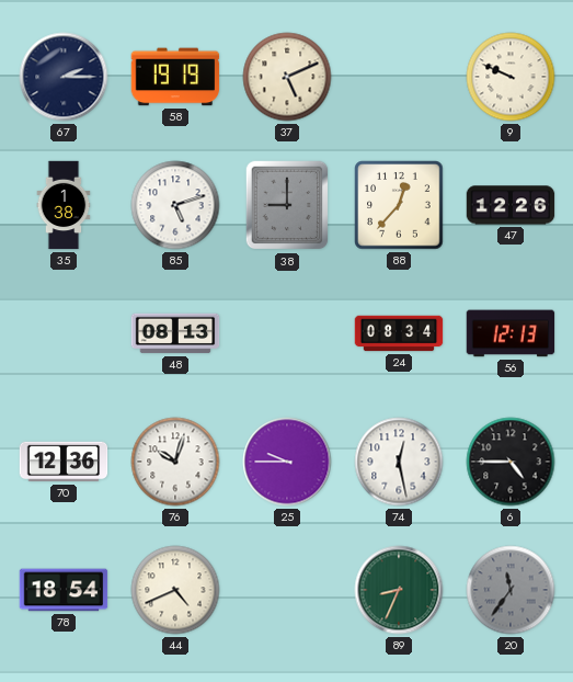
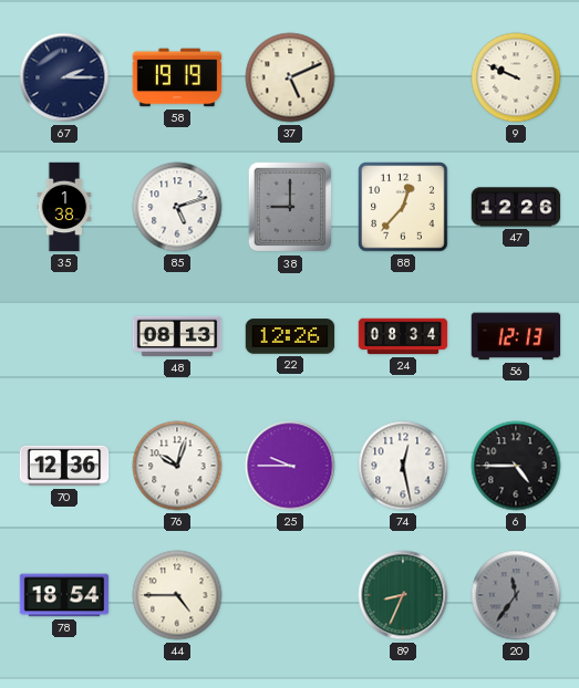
22: none -> 12:26
44: 4:41 -> 4:45
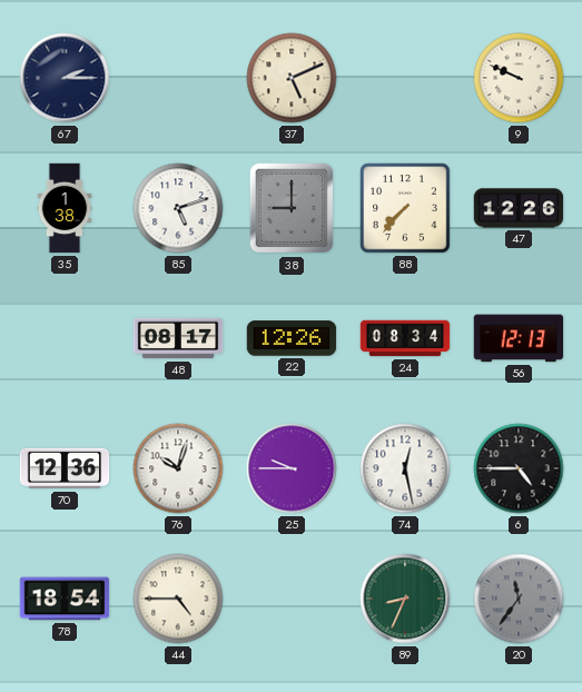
58: 19:19 -> none
88: 12:37 -> 7:37
48: 08:13 -> 08:17
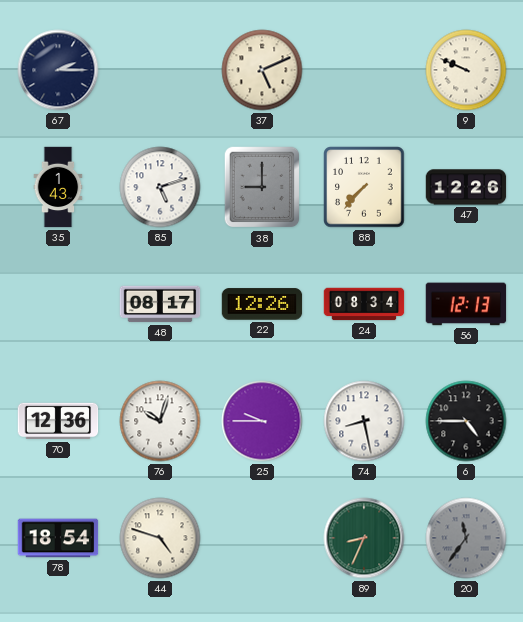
35: 1:38 -> 1:43
74: 12:28 -> 8:28
44: 4:45 -> 4:48
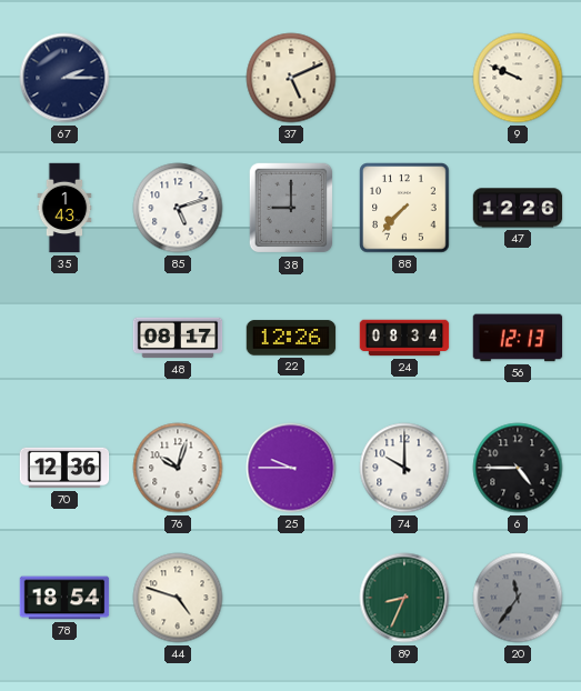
74: 8:28 -> 10:00
